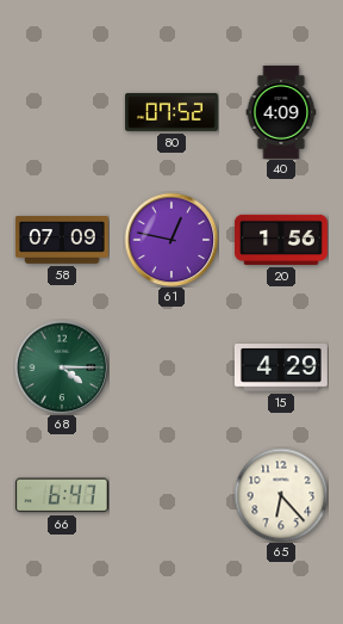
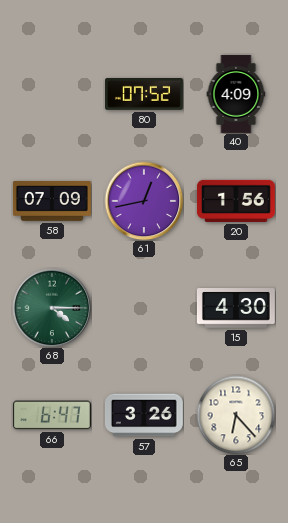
61: 12:47 -> 12:43
15: 4:29 -> 4:30
57: none -> 3:26
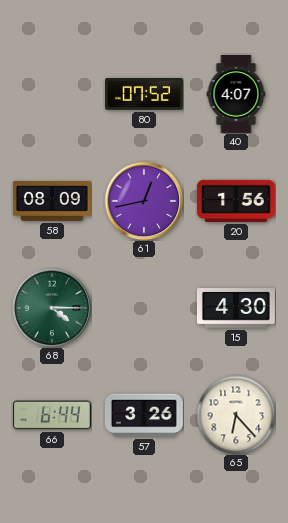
40: 4:09 -> 4:07
58: 07:09 -> 08:09
66: 6:47 -> 6:44
